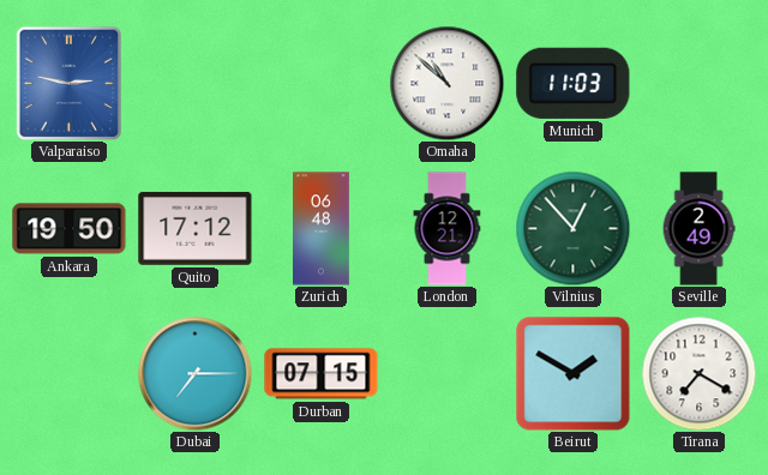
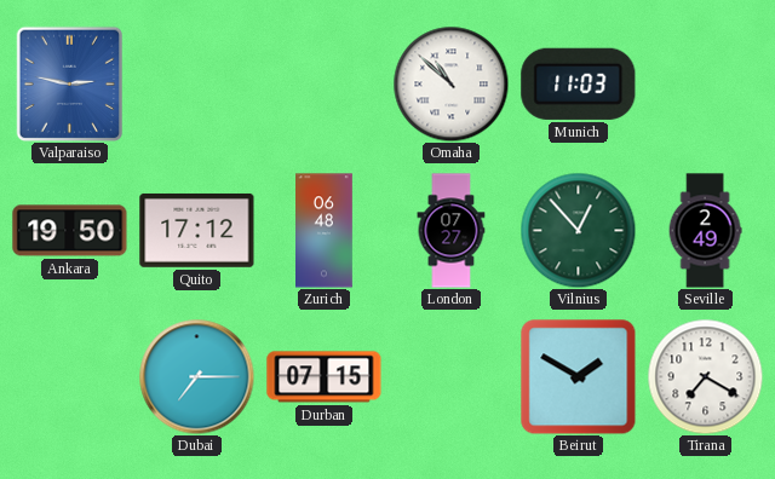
London: 12:21 -> 07:27
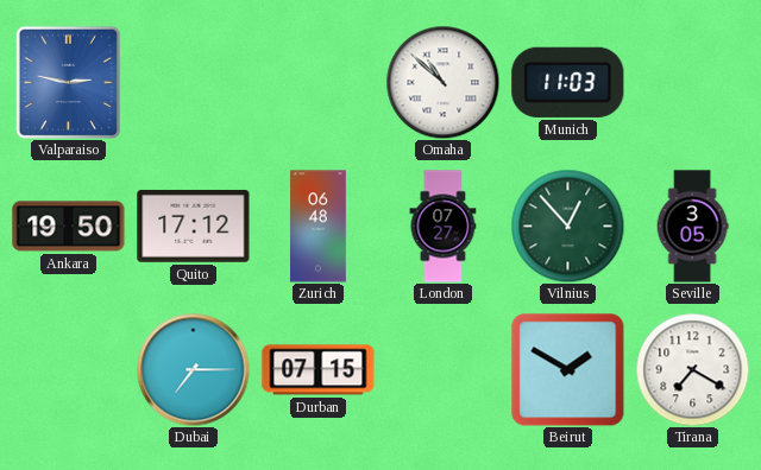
Seville: 2:49 -> 3:05
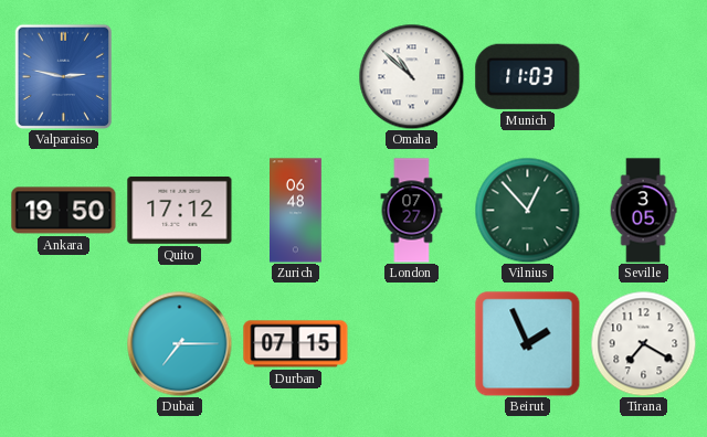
Beirut: 1:50 -> 1:56
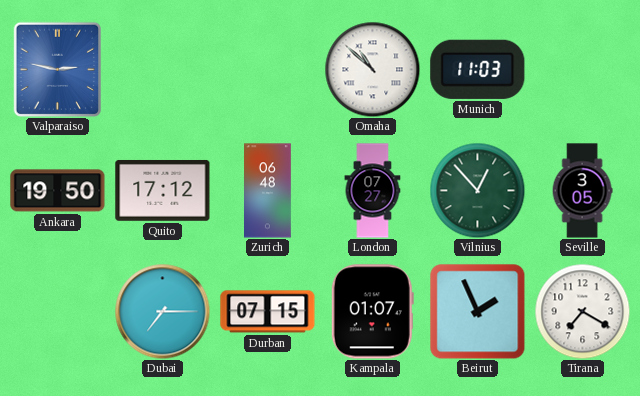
Kampala: none -> 01:07
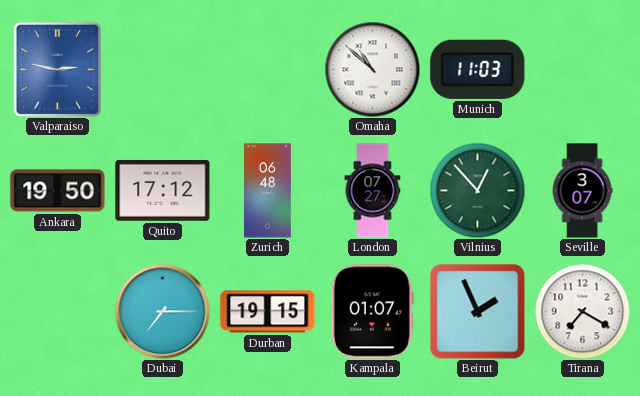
Seville: 3:05 -> 3:07
Durban: 07:15 -> 19:15
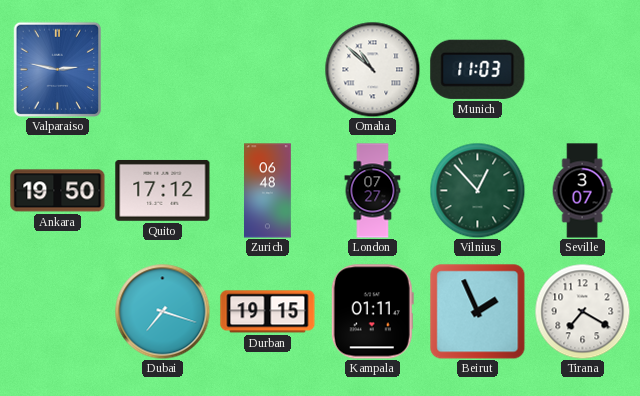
Dubai: 7:15 -> 7:18
Kampala: 01:07 -> 01:11
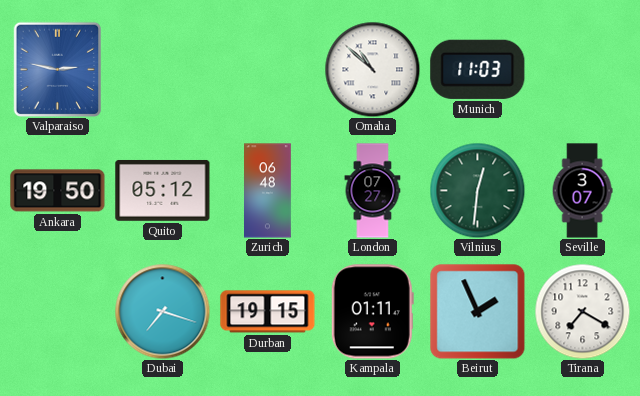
Quito: 17:12 -> 05:12
Vilnius: 12:53 -> 12:31
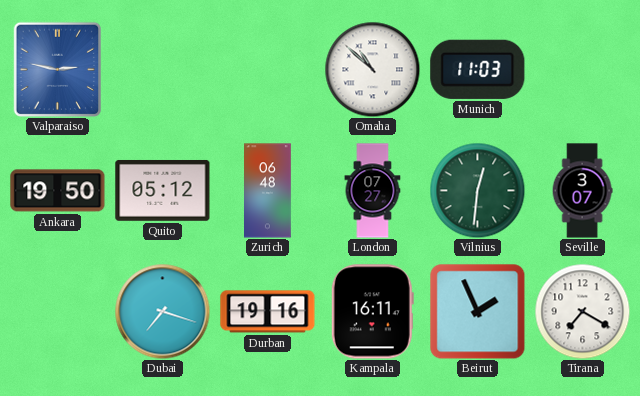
Durban: 19:15 -> 19:16
Kampala: 01:11 -> 16:11
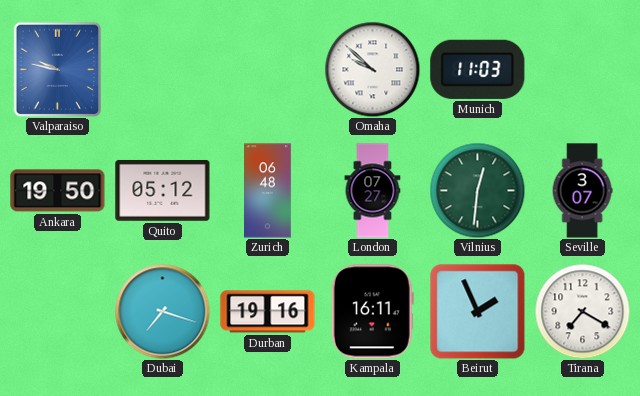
Valparaiso: 2:47 -> 9:47
Omaha: 10:52 -> 9:52
